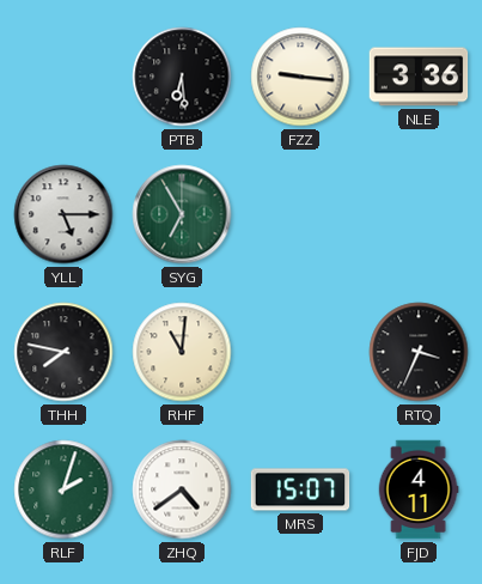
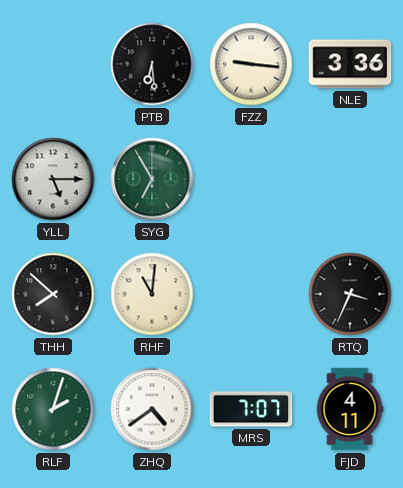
THH: 7:47 -> 7:52
MRS: 15:07 -> 7:07
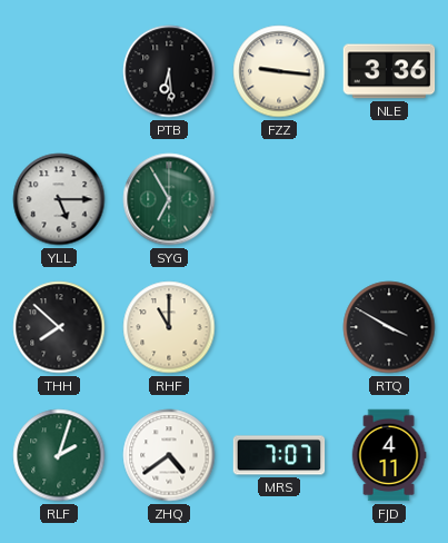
RHF: 11:01 -> 11:00
RTQ: 3:34 -> 3:50
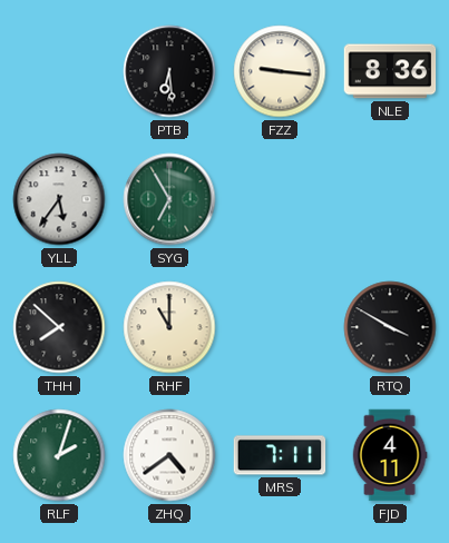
NLE: 3:36 -> 8:36
YLL: 5:15 -> 5:36
MRS: 7:07 -> 7:11
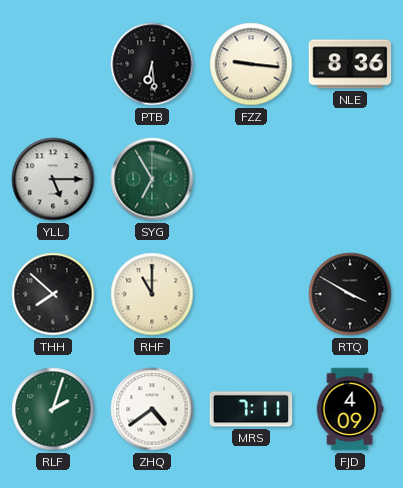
YLL: 5:36 -> 5:15
FJD: 4:11 -> 4:09
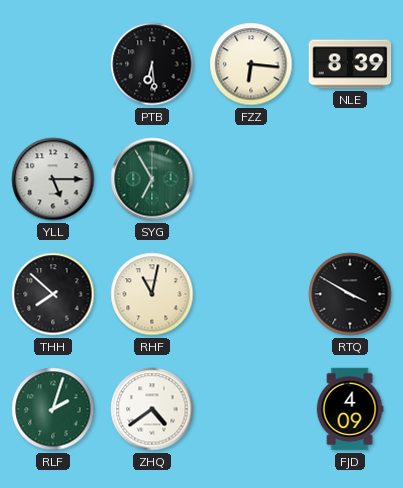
FZZ: 9:16 -> 6:16
NLE: 8:36 -> 8:39
RHF: 11:00 -> 11:02
MRS: 7:11 -> none
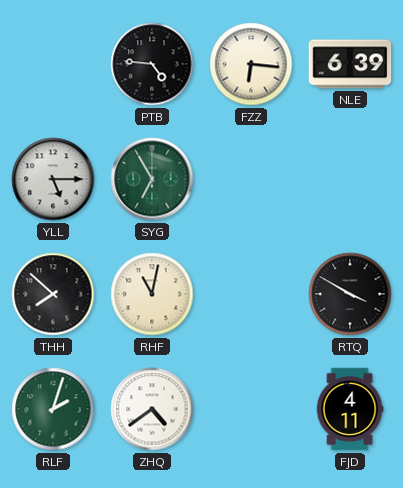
PTB: 6:29 -> 4:46
NLE: 8:39 -> 6:39
FJD: 4:09 -> 4:11
